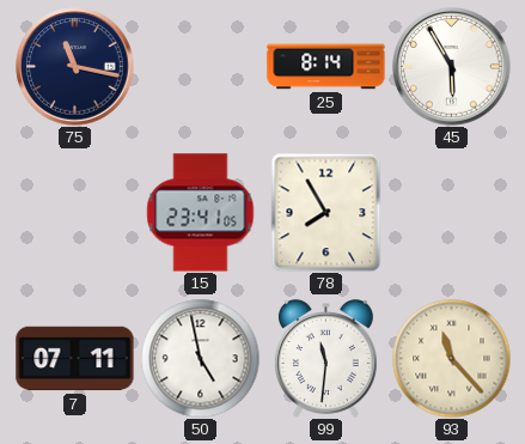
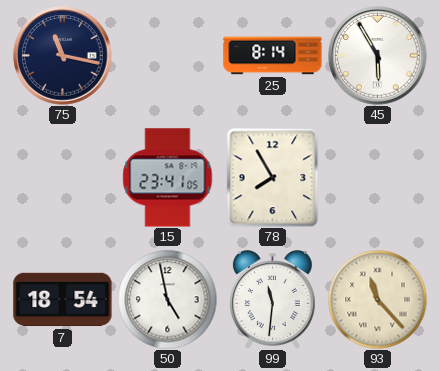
7: 07:11 -> 18:54
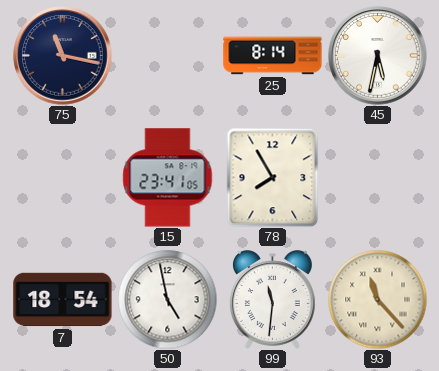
45: 5:55 -> 5:32
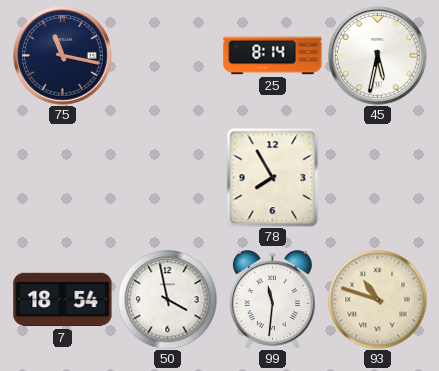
15: 23:41 -> none
50: 4:58 -> 3:58
93: 11:23 -> 10:48
